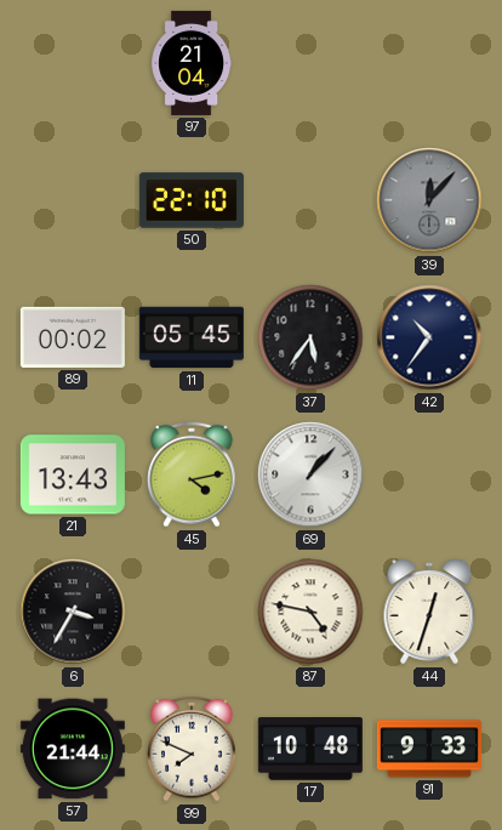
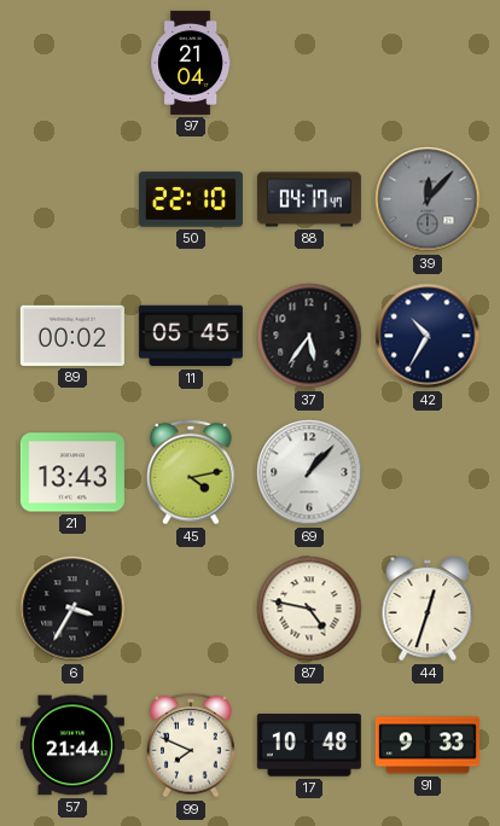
88: none -> 04:17
42: 10:36 -> 10:35
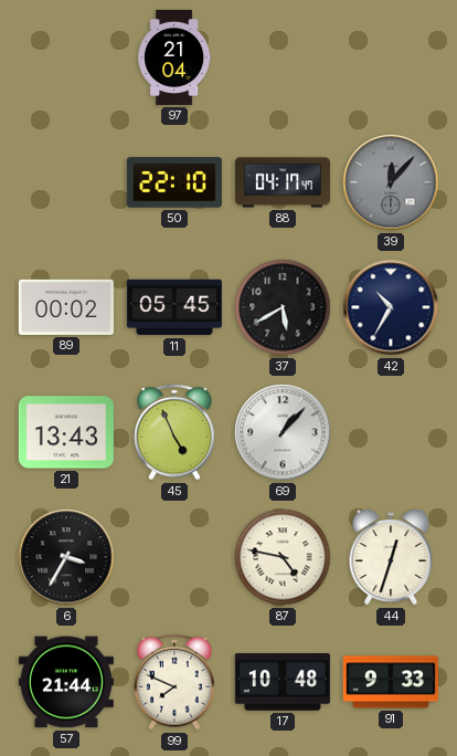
37: 5:36 -> 5:40
45: 4:13 -> 4:56
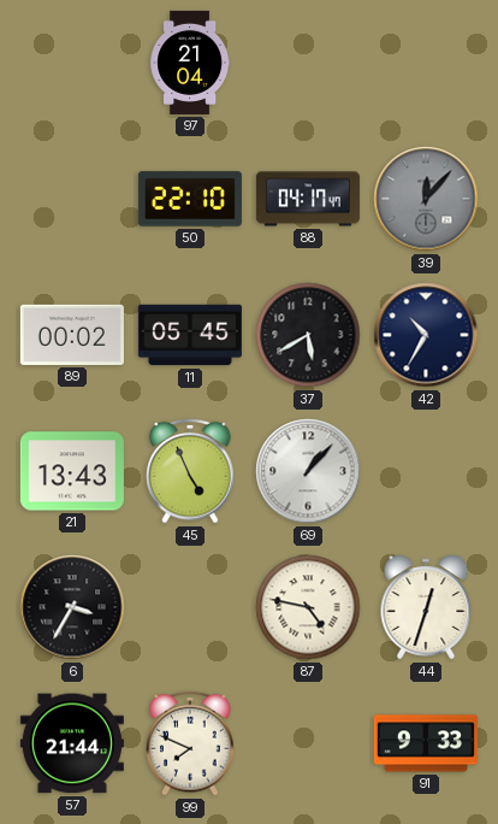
17: 10:48 -> none
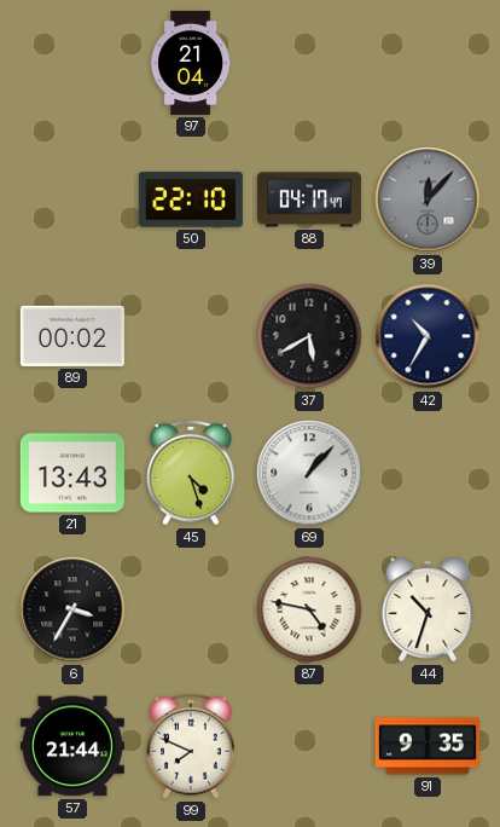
11: 05:45 -> none
45: 4:56 -> 4:27
44: 12:33 -> 10:33
91: 9:33 -> 9:35
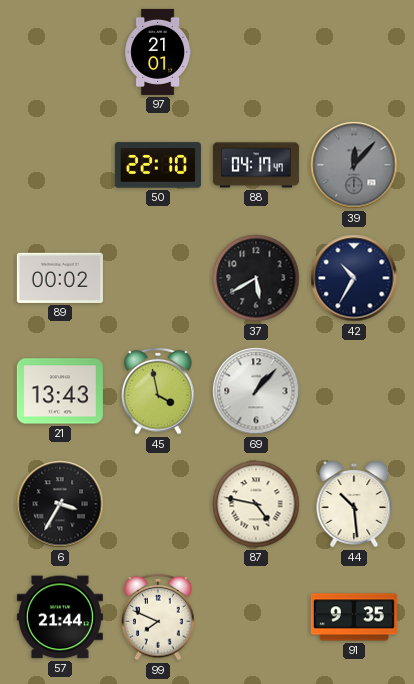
97: 21:04 -> 21:01
45: 4:27 -> 3:58
44: 10:33 -> 10:29
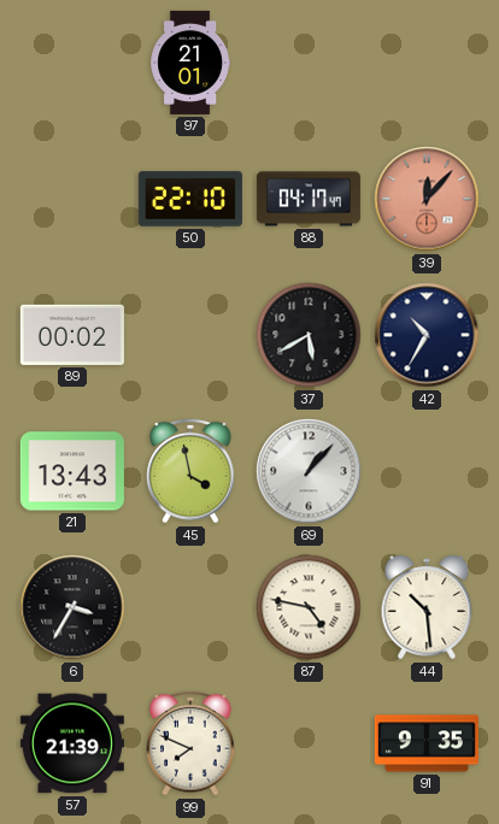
39 dial: grey -> salmon
57: 21:44 -> 21:39
